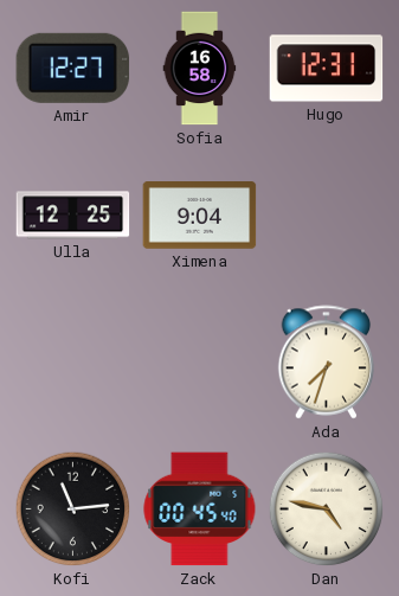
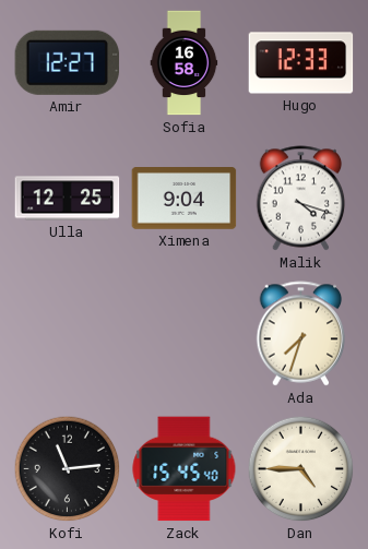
Hugo: 12:31 -> 12:33
Malik: none -> 4:18
Zack: 00:45 -> 15:45
Dan: 4:47 -> 4:45
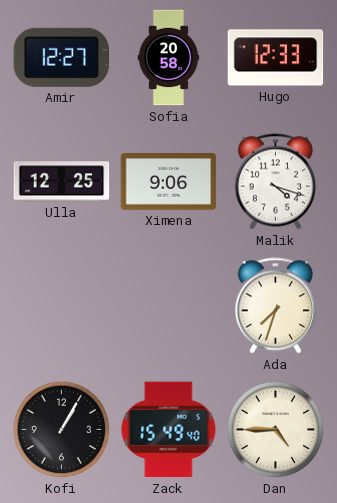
Sofia: 16:58 -> 20:58
Ximena: 9:04 -> 9:06
Kofi: 11:14 -> 1:05
Zack: 15:45 -> 15:49
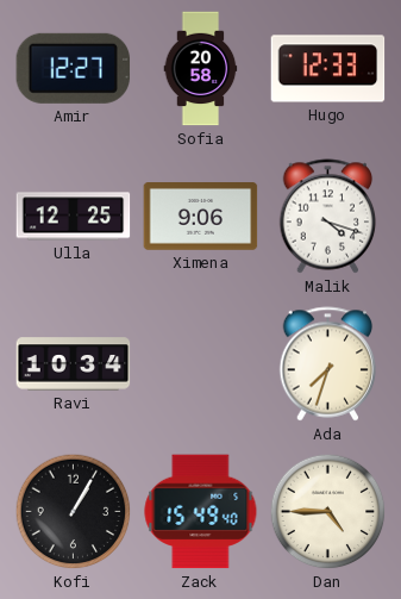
Ravi: none -> 10:34
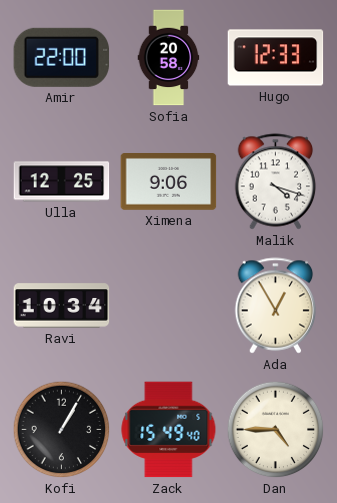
Amir: 12:27 -> 22:00
Ada: 7:33 -> 12:55
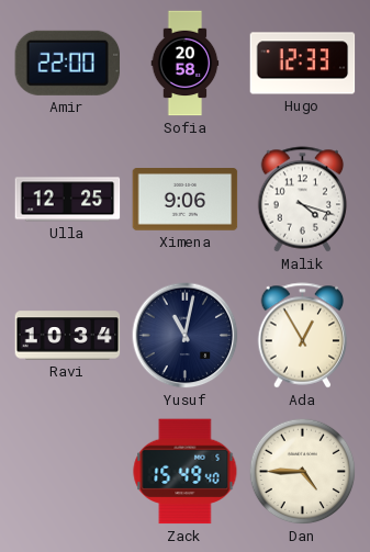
Yusuf: none -> 11:02
Kofi: 1:05 -> none
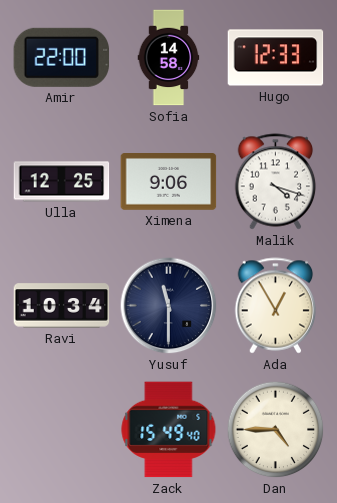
Sofia: 20:58 -> 14:58
Yusuf: 11:02 -> 11:30
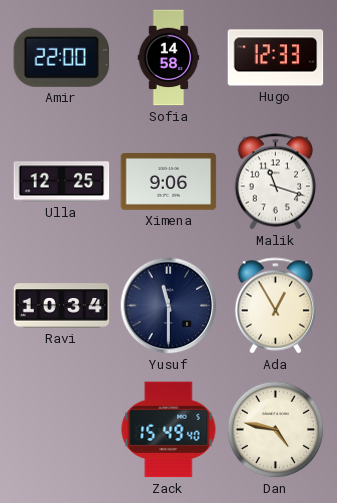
Malik: 4:18 -> 11:18
Dan: 4:45 -> 4:47
